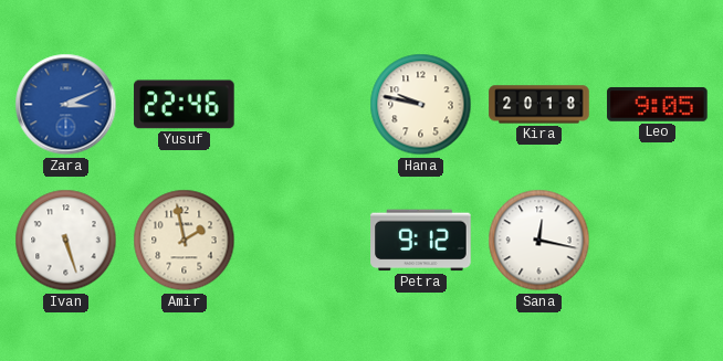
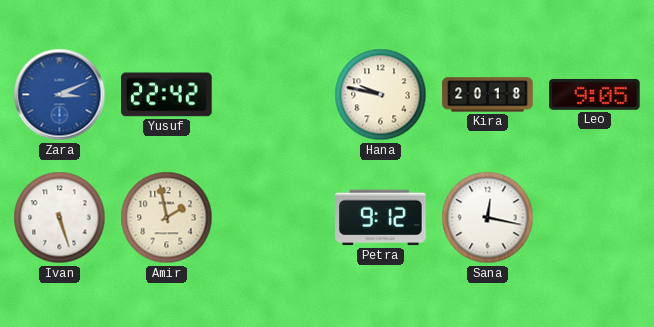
Yusuf: 22:46 -> 22:42
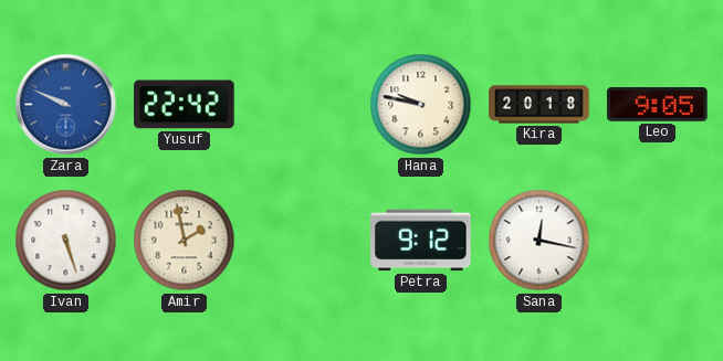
Zara: 3:11 -> 9:49
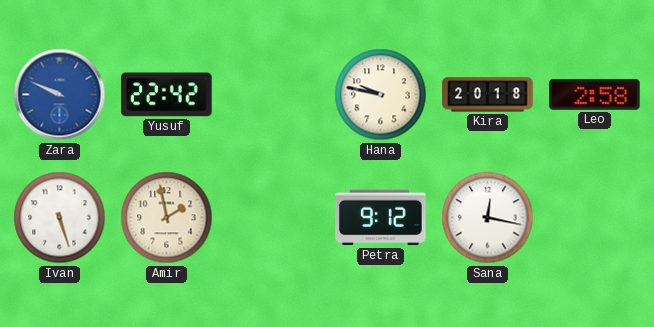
Leo: 9:05 -> 2:58
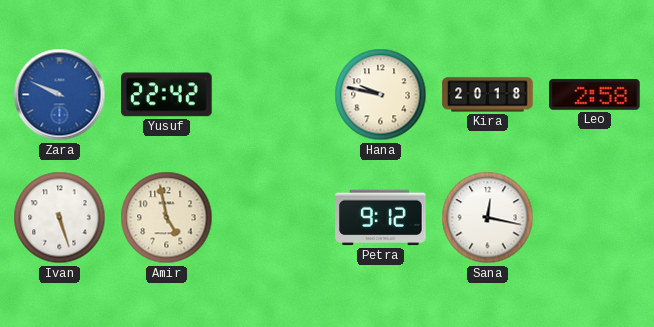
Amir: 1:58 -> 4:58
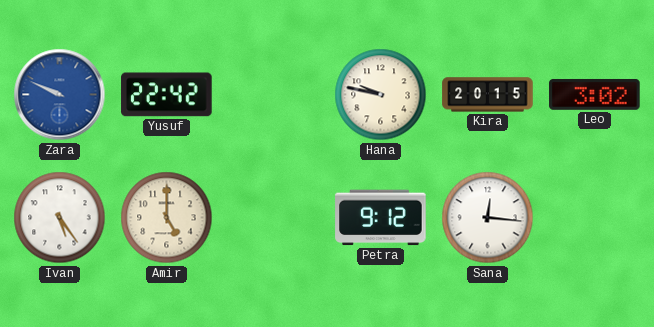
Kira: 20:18 -> 20:15
Leo: 2:58 -> 3:02
Ivan: 5:27 -> 5:24
Amir: 4:58 -> 5:00
Sana: 12:17 -> 12:16
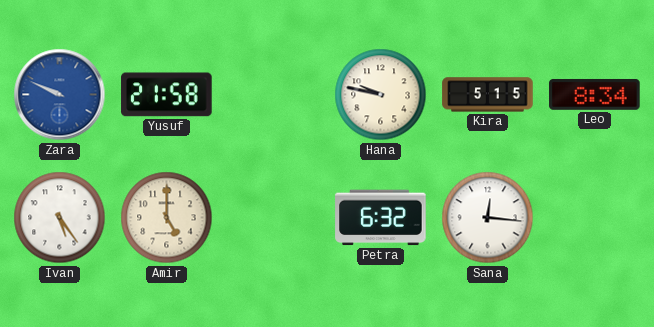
Yusuf: 22:42 -> 21:58
Kira: 20:15 -> 5:15
Leo: 3:02 -> 8:34
Petra: 9:12 -> 6:32
